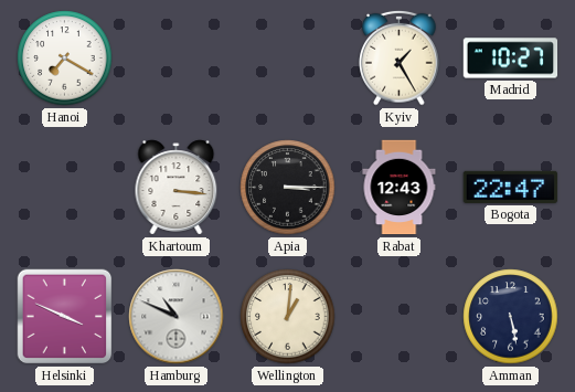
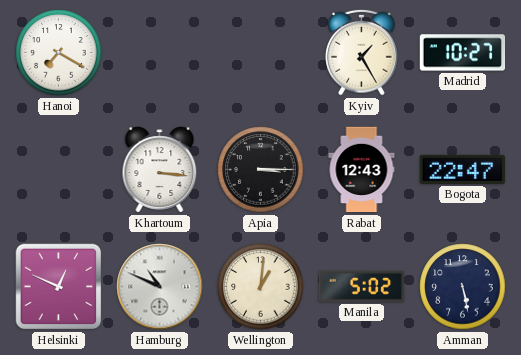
Helsinki: 3:49 -> 12:49
Manila: none -> 5:02
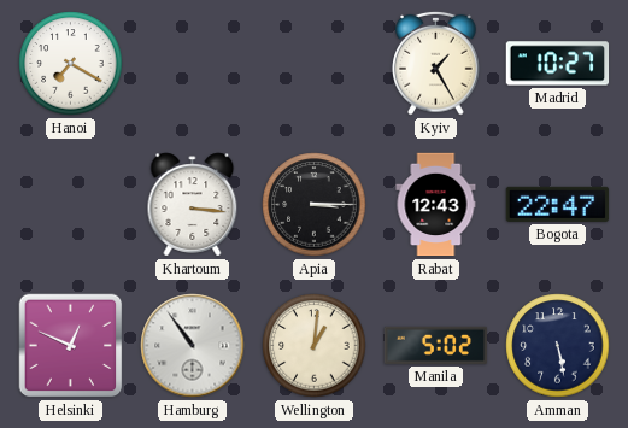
Hamburg: 10:49 -> 10:54
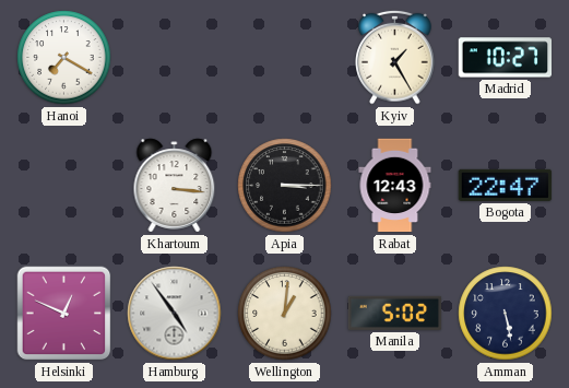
Hamburg: 10:54 -> 4:54
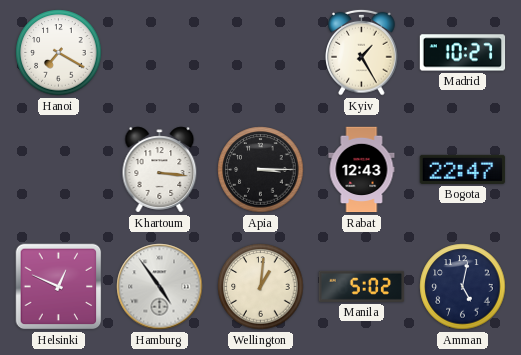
Amman: 5:28 -> 5:02
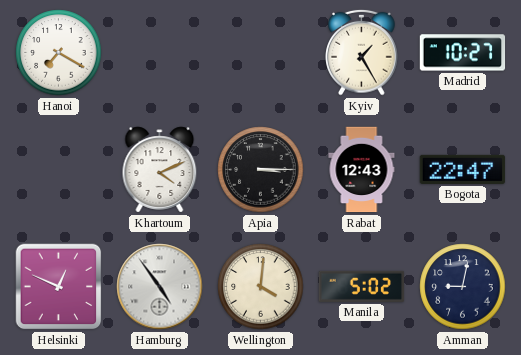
Khartoum: 3:16 -> 4:11
Wellington: 1:01 -> 4:01
Amman: 5:02 -> 9:02
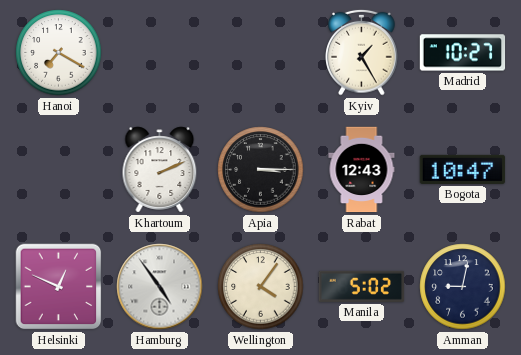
Khartoum: 4:11 -> 2:11
Bogota: 22:47 -> 10:47
Wellington: 4:01 -> 4:06
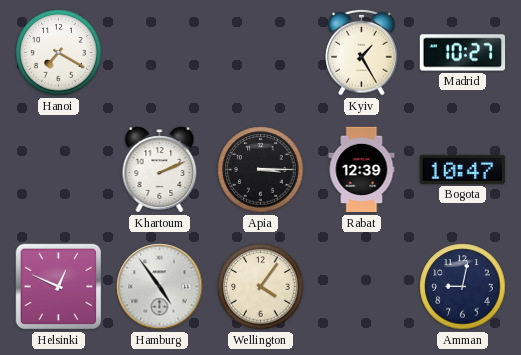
Rabat: 12:43 -> 12:39
Manila: 5:02 -> none
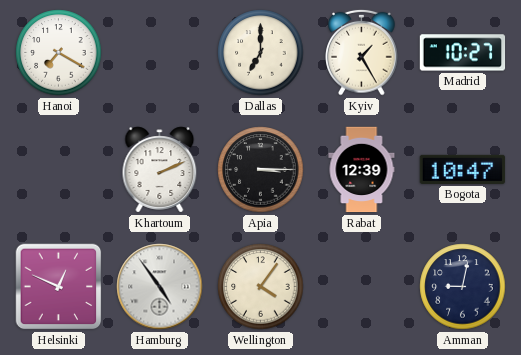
Dallas: none -> 7:00
